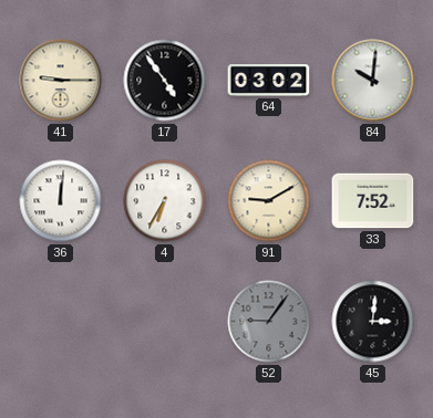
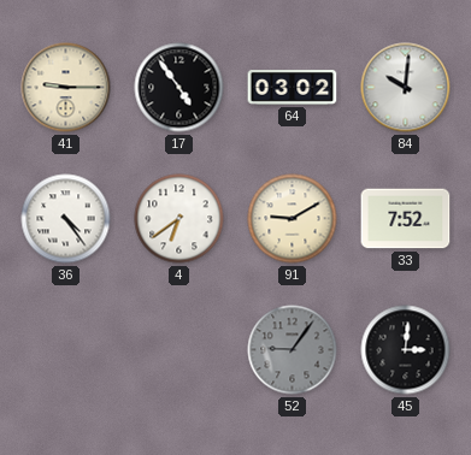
36: 12:01 -> 4:24
4: 6:35 -> 6:39
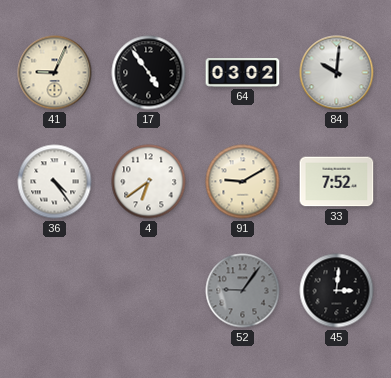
41: 9:15 -> 9:04
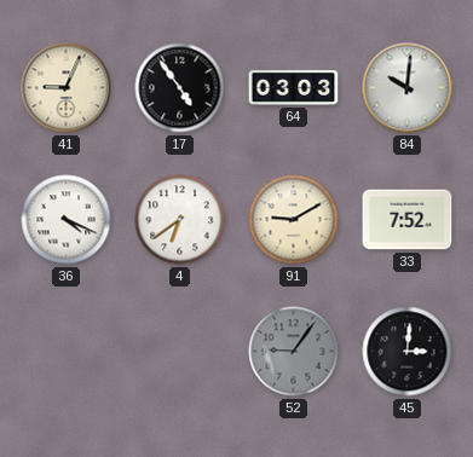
64: 03:02 -> 03:03
36: 4:24 -> 4:19
